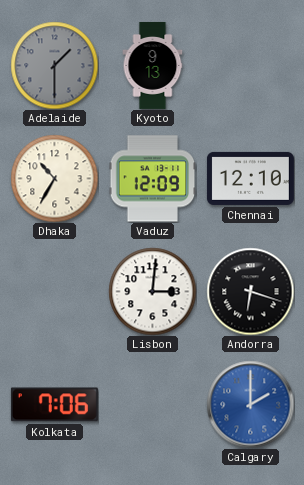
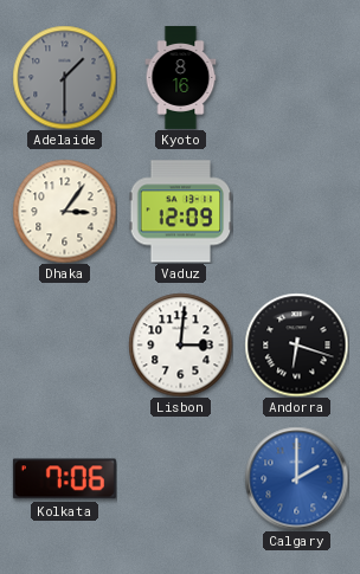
Kyoto: 9:13 -> 8:16
Dhaka: 10:35 -> 3:06
Chennai: 12:10 -> none
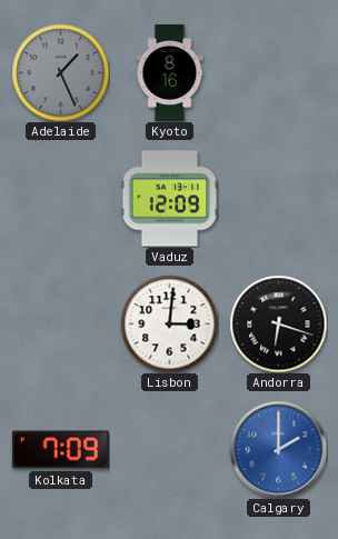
Adelaide: 1:30 -> 1:26
Dhaka: 3:06 -> none
Kolkata: 7:06 -> 7:09
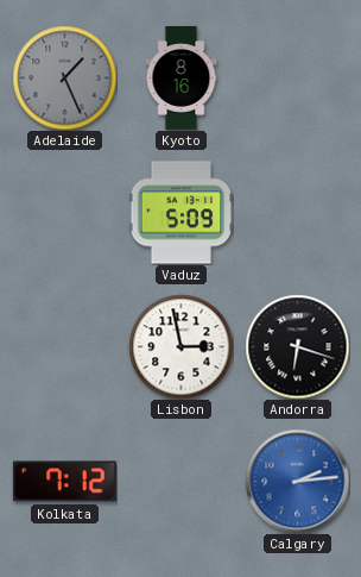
Vaduz: 12:09 -> 5:09
Lisbon: 3:01 -> 2:58
Kolkata: 7:09 -> 7:12
Calgary: 2:00 -> 2:14
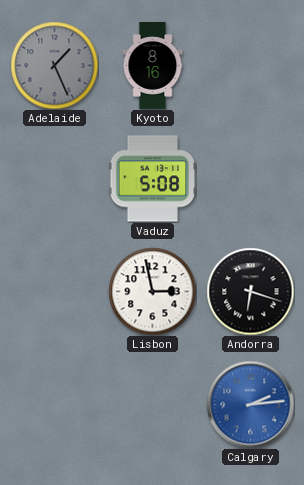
Vaduz: 5:09 -> 5:08
Kolkata: 7:12 -> none
